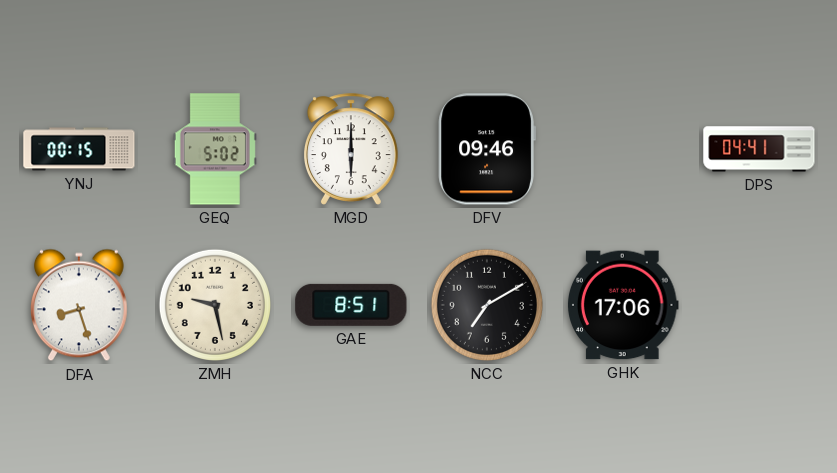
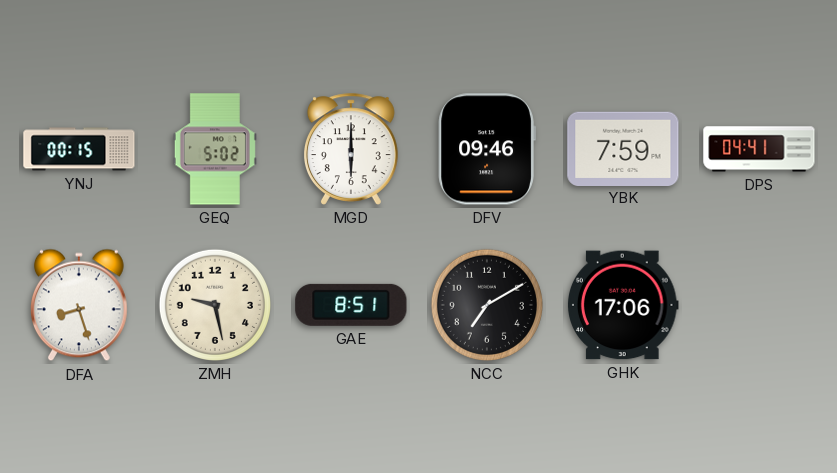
YBK: none -> 7:59
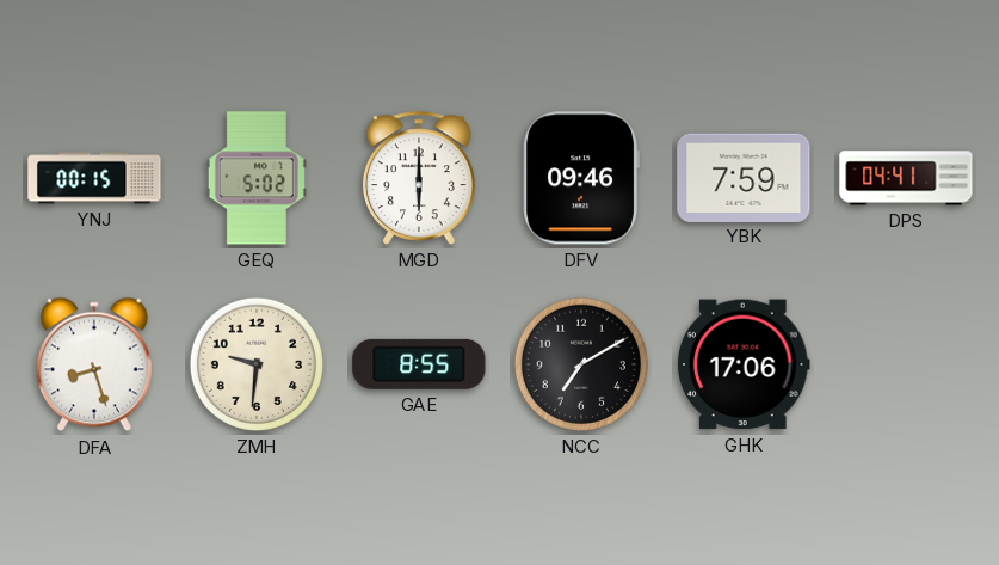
ZMH: 9:28 -> 9:31
GAE: 8:51 -> 8:55
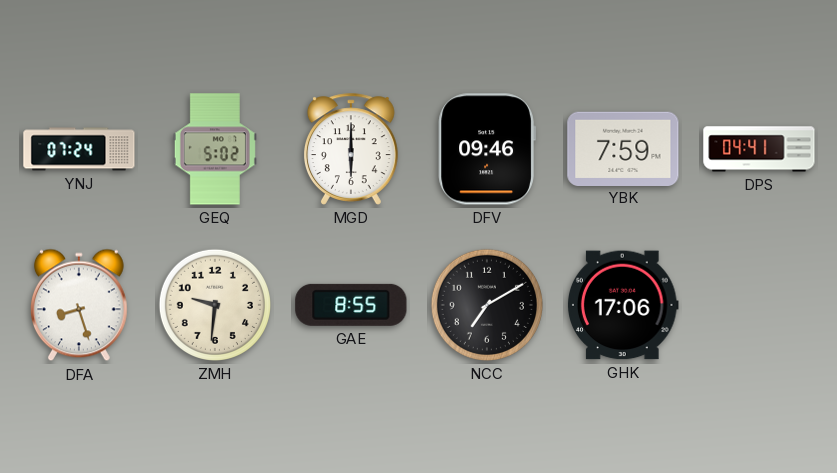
YNJ: 00:15 -> 07:24
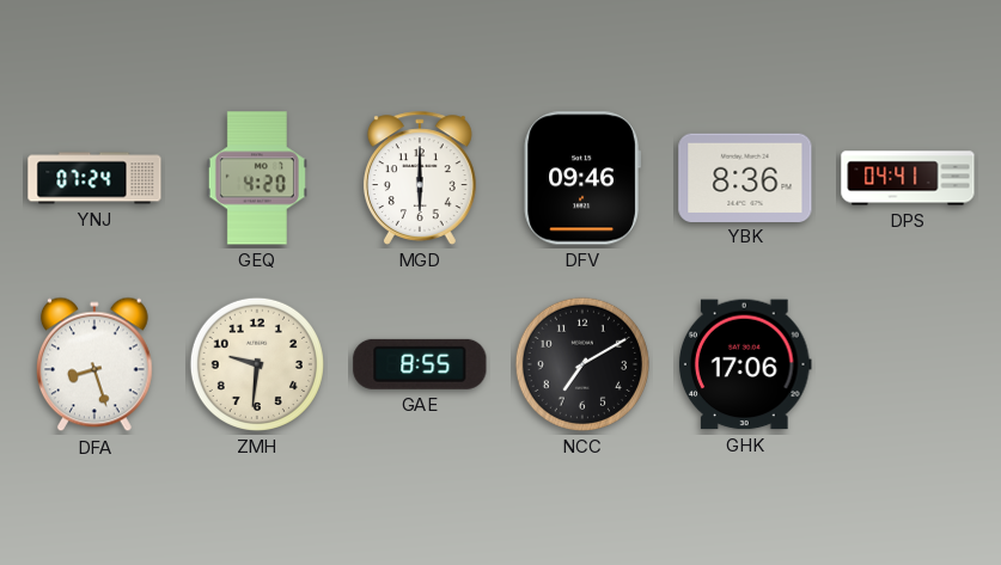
GEQ: 5:02 -> 4:20
YBK: 7:59 -> 8:36
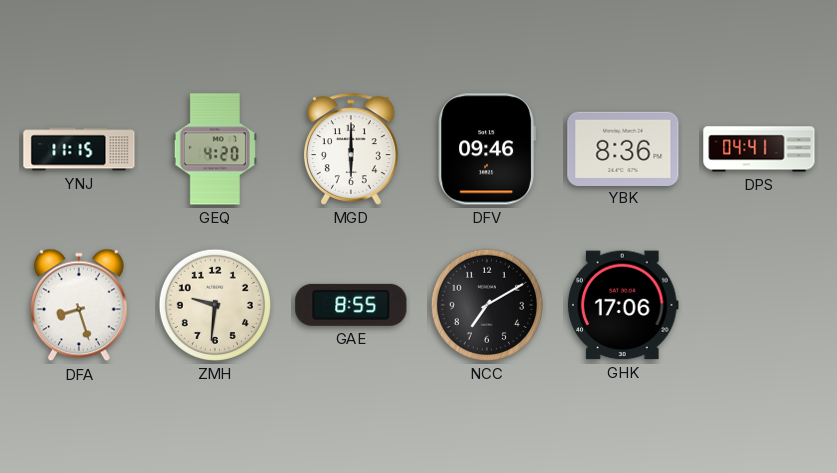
YNJ: 07:24 -> 11:15
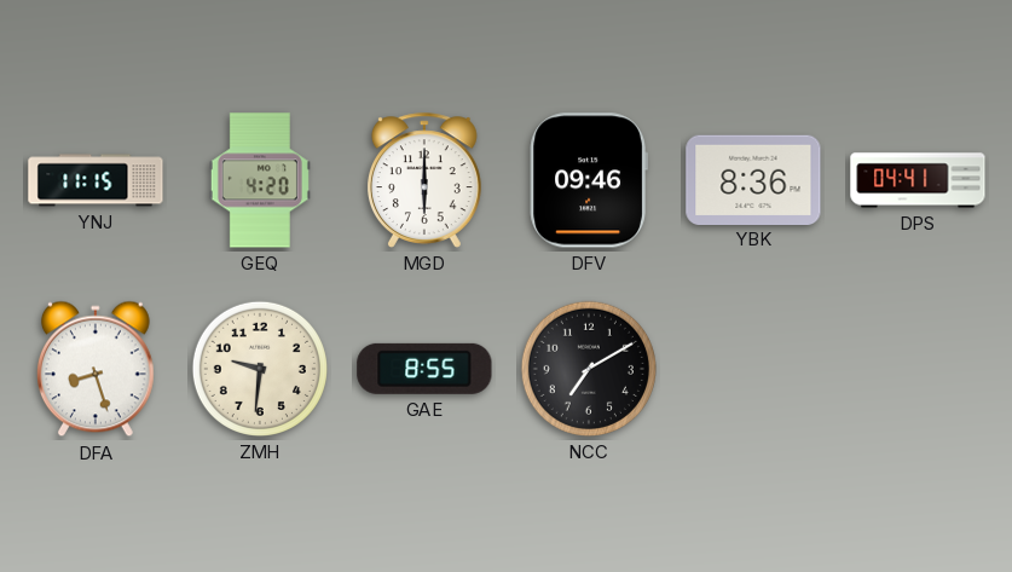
GHK: 17:06 -> none
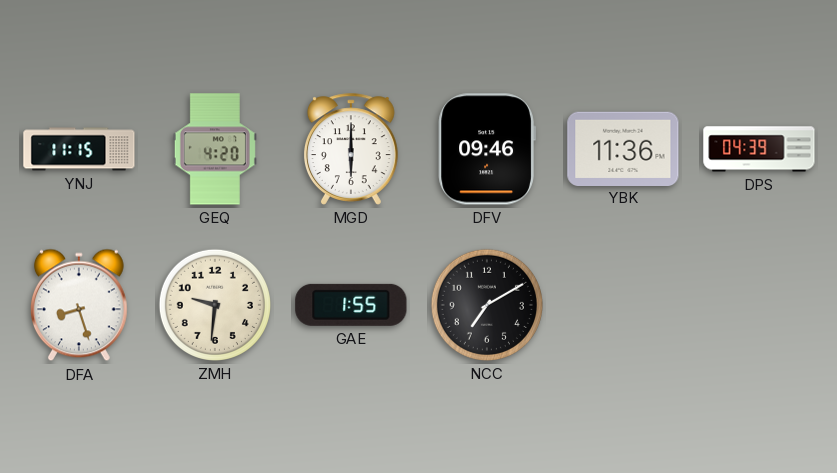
YBK: 8:36 -> 11:36
DPS: 04:41 -> 04:39
GAE: 8:55 -> 1:55
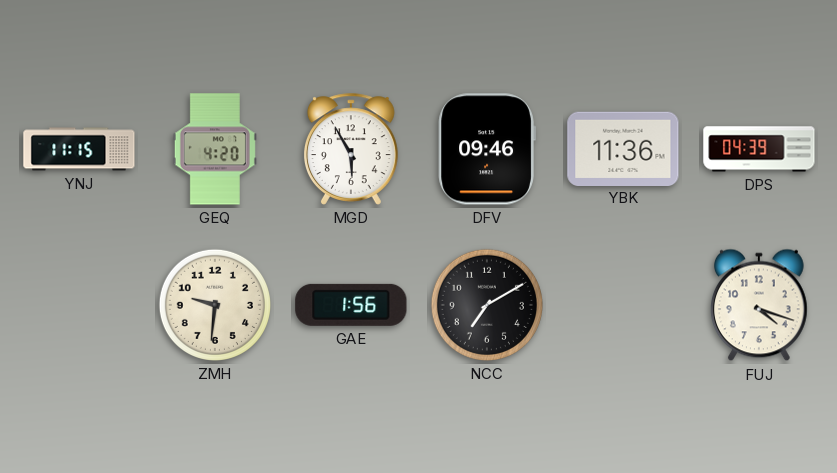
MGD: 6:00 -> 5:55
DFA: 8:27 -> none
GAE: 1:55 -> 1:56
FUJ: none -> 4:18
